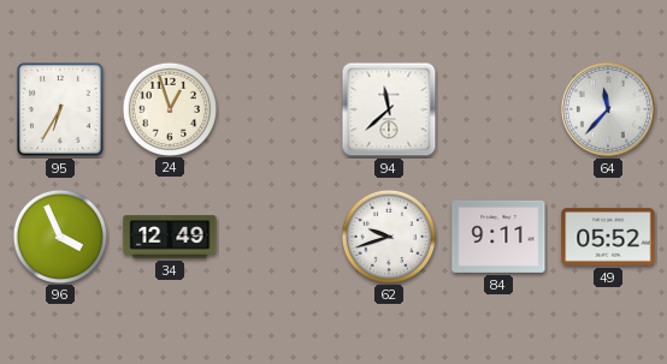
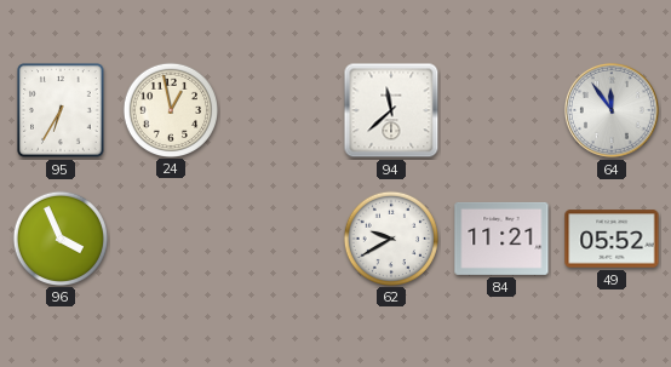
24: 12:57 -> 12:58
64: 11:37 -> 11:54
34: 12:49 -> none
62: 9:42 -> 9:40
84: 9:11 -> 11:21
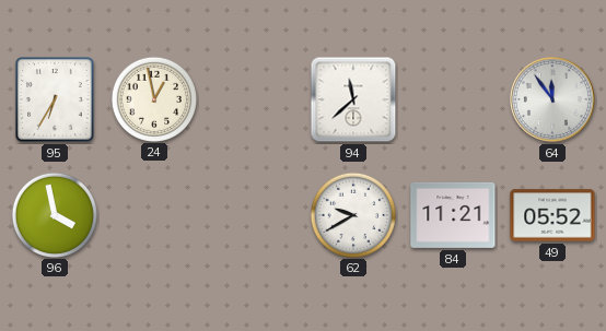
96: 3:56 -> 3:58
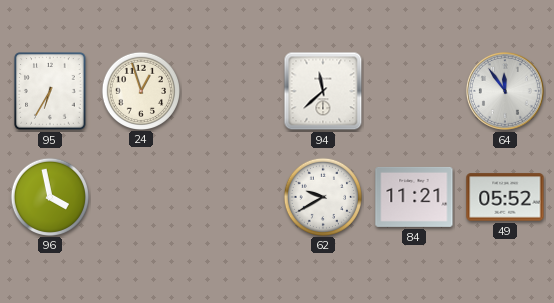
24: 12:58 -> 12:57
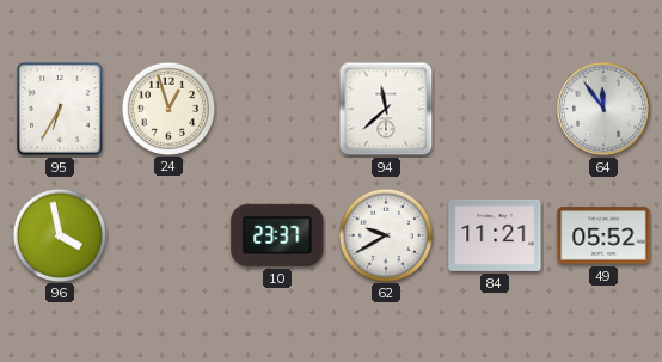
10: none -> 23:37
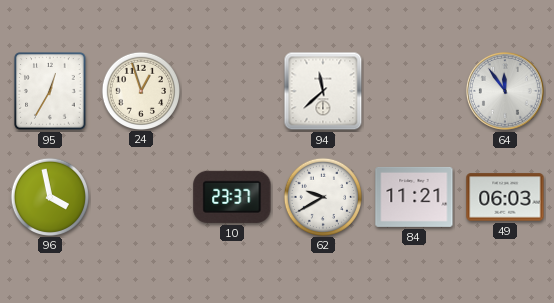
95: 6:35 -> 12:35
49: 05:52 -> 06:03
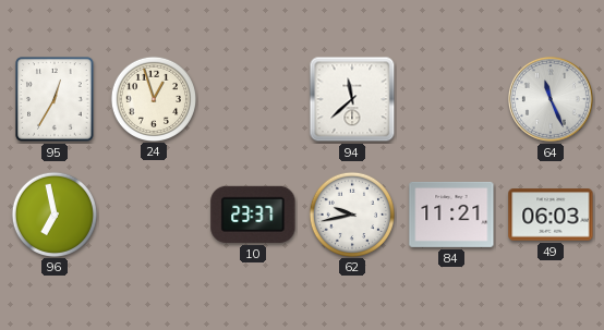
64: 11:54 -> 11:26
96: 3:58 -> 6:58
62: 9:40 -> 9:43
